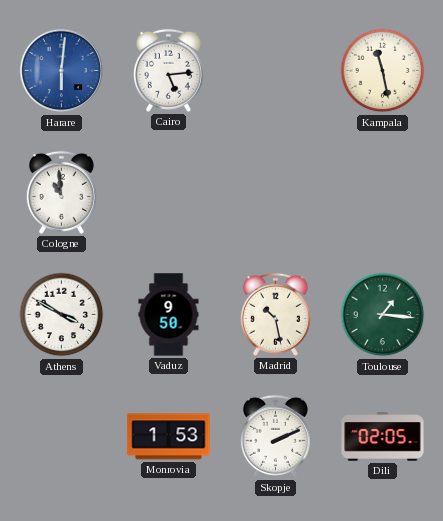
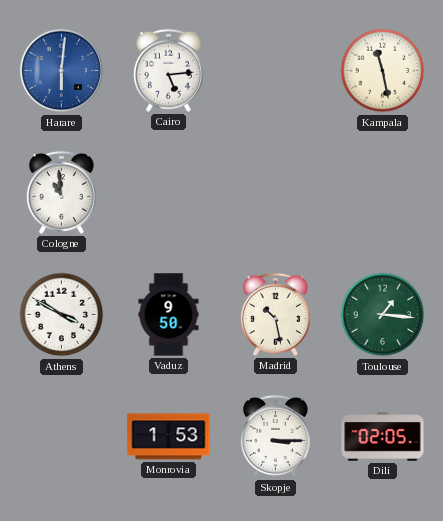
Skopje: 2:11 -> 3:15
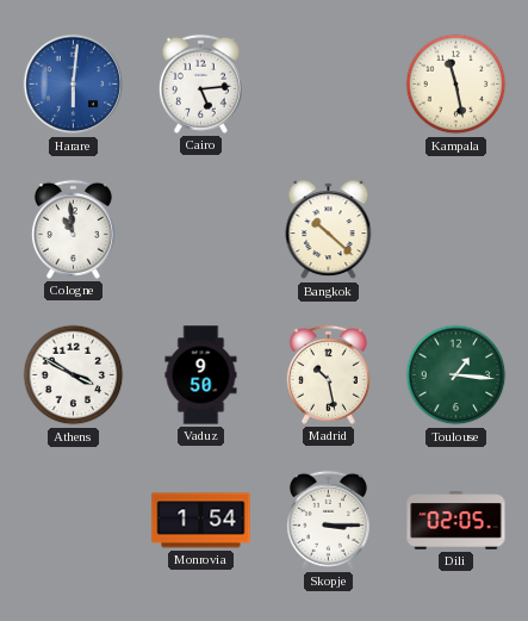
Bangkok: none -> 10:22
Monrovia: 1:53 -> 1:54
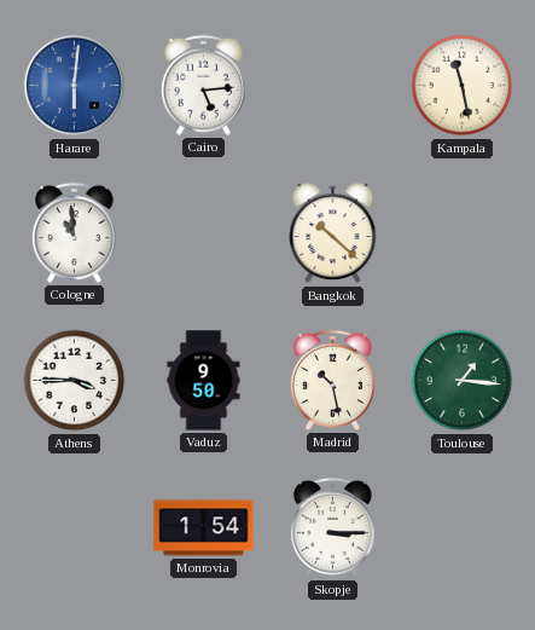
Athens: 3:50 -> 3:45
Dili: 02:05 -> none
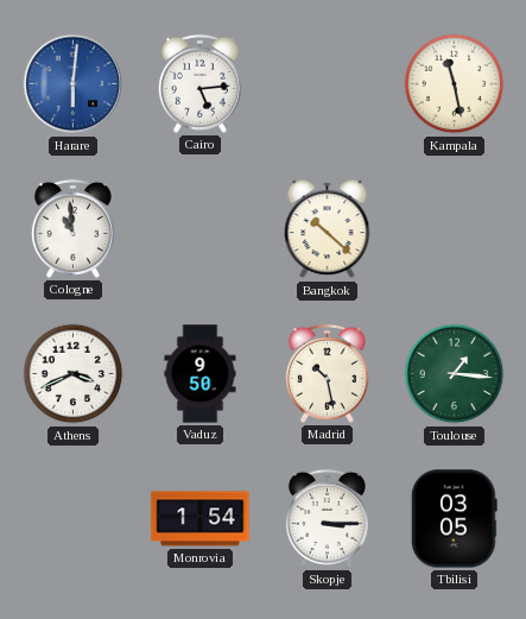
Athens: 3:45 -> 3:41
Tbilisi: none -> 03:05
